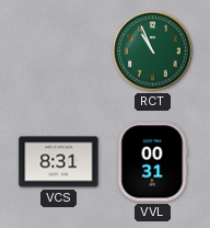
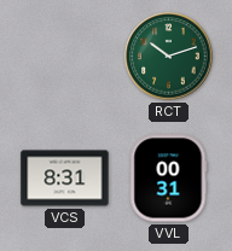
RCT: 10:56 -> 10:12
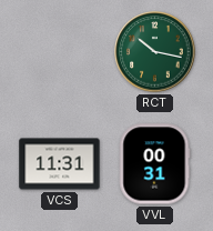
RCT: 10:12 -> 10:17
VCS: 8:31 -> 11:31
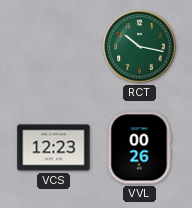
VCS: 11:31 -> 12:23
VVL: 00:31 -> 00:26
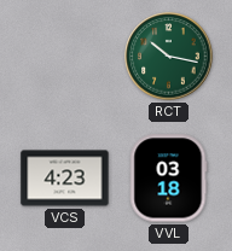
VCS: 12:23 -> 4:23
VVL: 00:26 -> 03:18
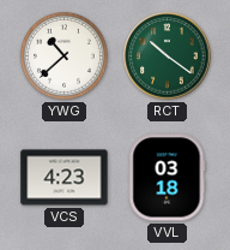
YWG: none -> 10:38
RCT: 10:17 -> 10:21
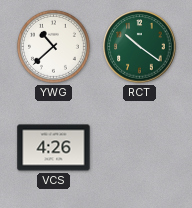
VCS: 4:23 -> 4:26
VVL: 03:18 -> none
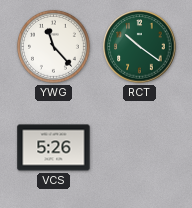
YWG: 10:38 -> 11:23
VCS: 4:26 -> 5:26
